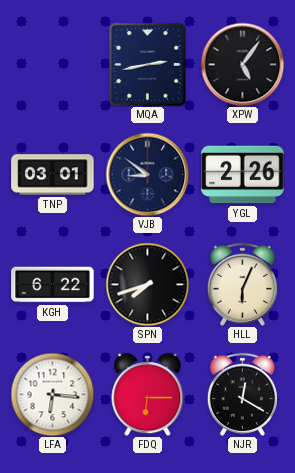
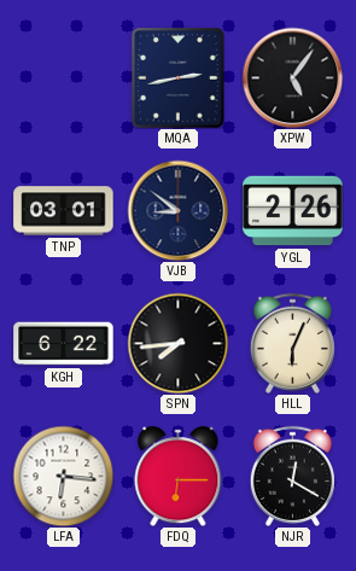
SPN: 7:42 -> 7:44
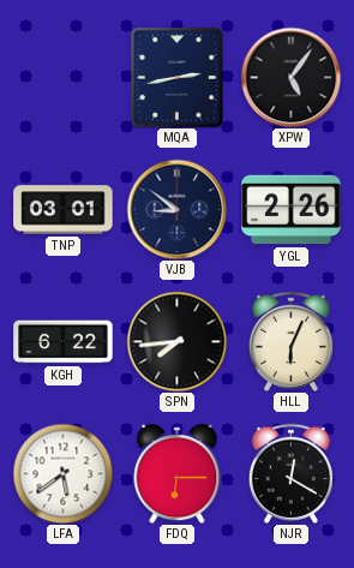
LFA: 6:16 -> 5:39
